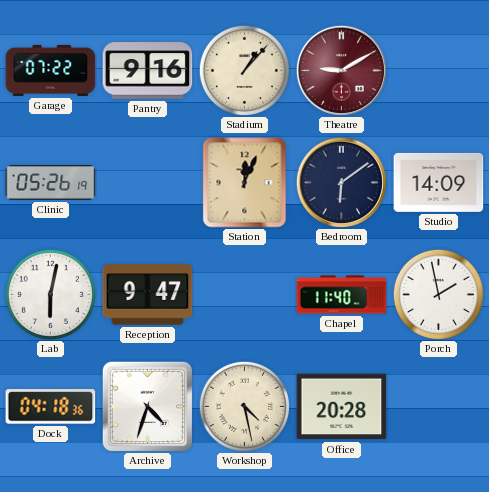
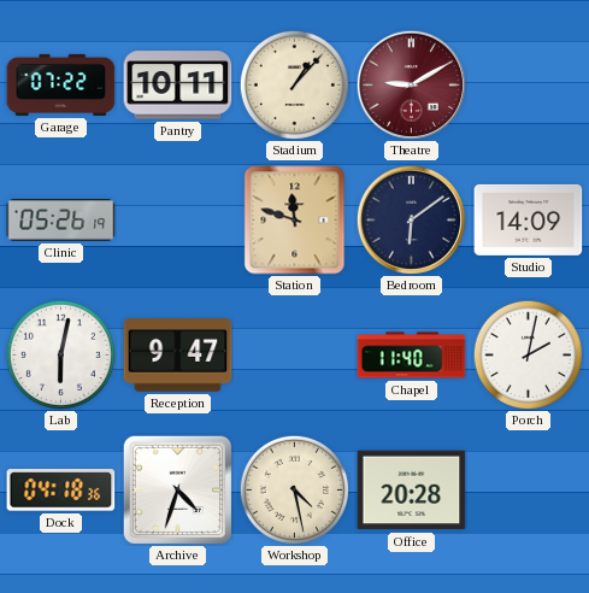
Pantry: 9:16 -> 10:11
Station: 12:04 -> 11:48
Porch: 1:58 -> 2:02
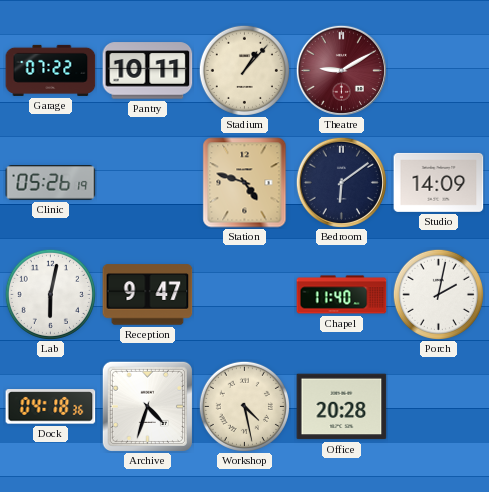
Station: 11:48 -> 4:48
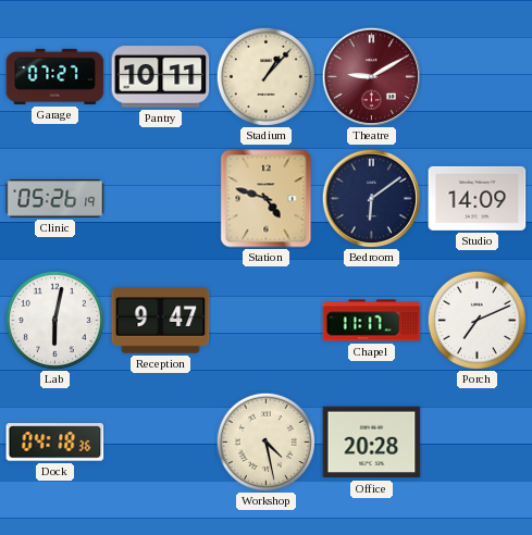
Garage: 07:22 -> 07:27
Chapel: 11:40 -> 11:17
Porch: 2:02 -> 7:11
Archive: 4:33 -> none
